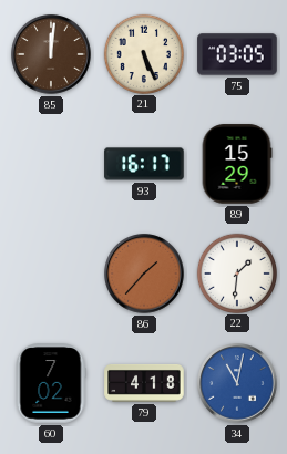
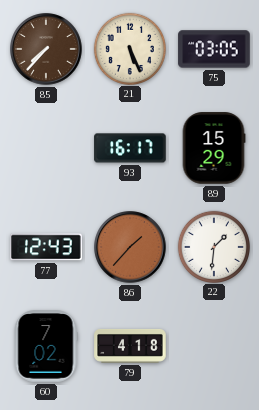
85: 12:01 -> 7:37
77: none -> 12:43
34: 11:02 -> none
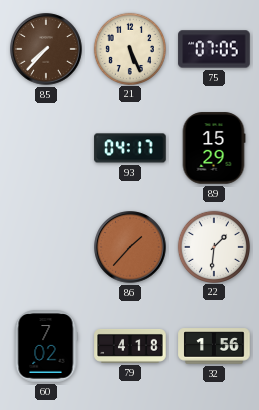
75: 03:05 -> 07:05
93: 16:17 -> 04:17
77: 12:43 -> none
32: none -> 1:56
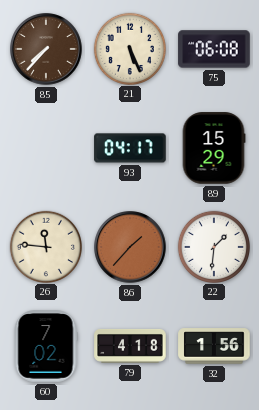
75: 07:05 -> 06:08
26: none -> 11:46
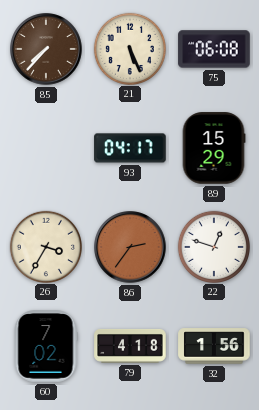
26: 11:46 -> 3:35
86: 1:37 -> 2:36
22: 1:31 -> 12:48
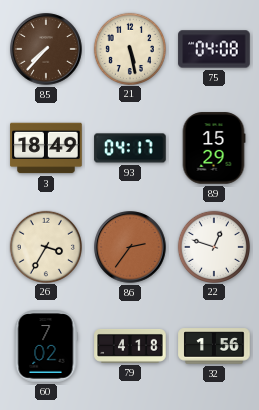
21: 5:26 -> 5:28
75: 06:08 -> 04:08
3: none -> 18:49
